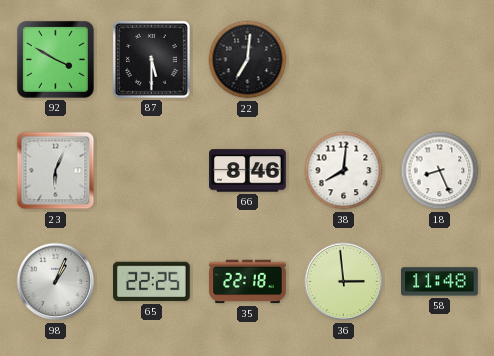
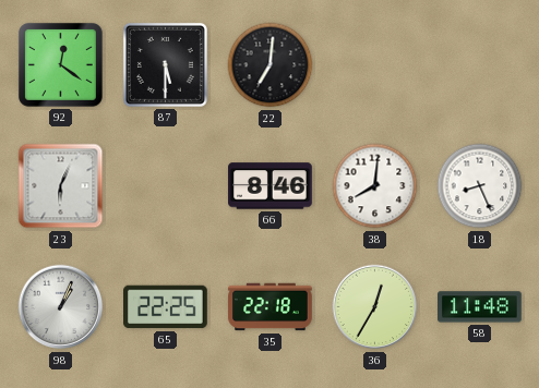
92: 3:50 -> 12:21
36: 2:59 -> 12:35
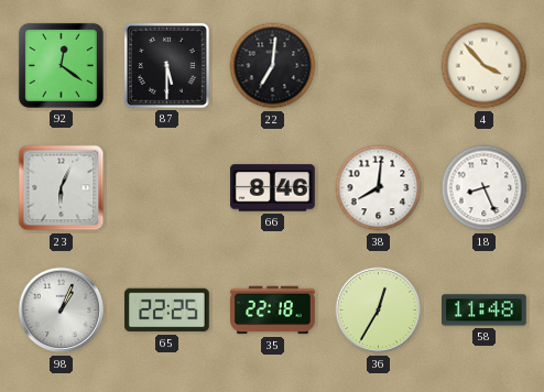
4: none -> 3:53
